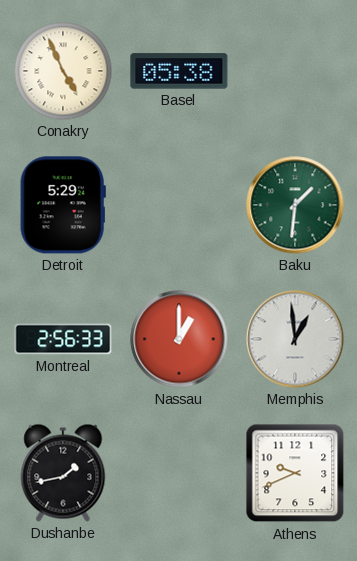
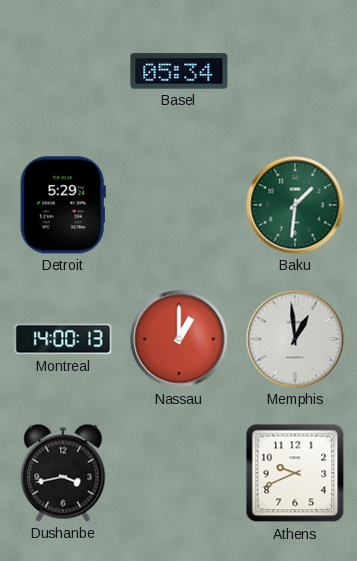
Conakry: 4:56 -> none
Basel: 05:38 -> 05:34
Montreal: 2:56 -> 14:00
Dushanbe: 1:43 -> 3:43
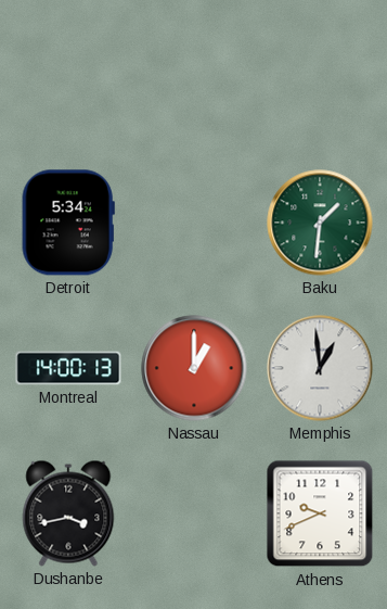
Basel: 05:34 -> none
Detroit: 5:29 -> 5:34
